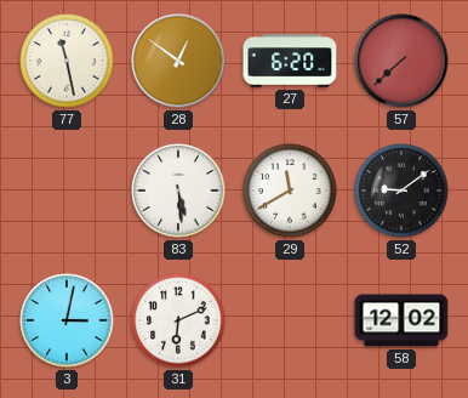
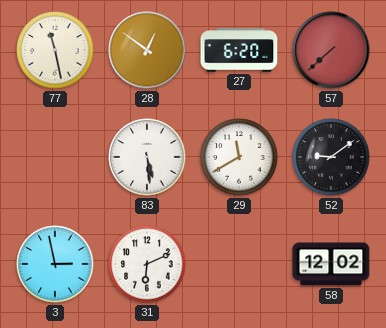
3: 3:02 -> 2:58
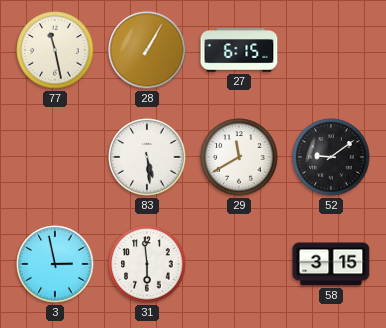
28: 12:51 -> 1:05
27: 6:20 -> 6:15
57: 7:38 -> none
31: 6:11 -> 5:59
58: 12:02 -> 3:15
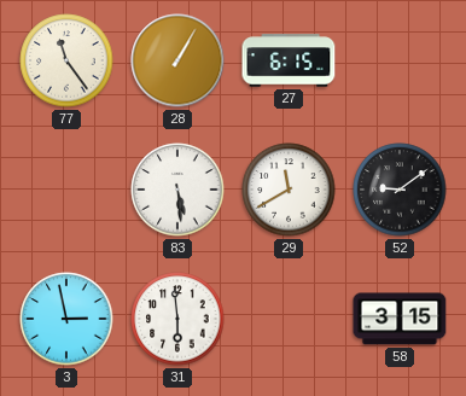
77: 11:28 -> 11:24
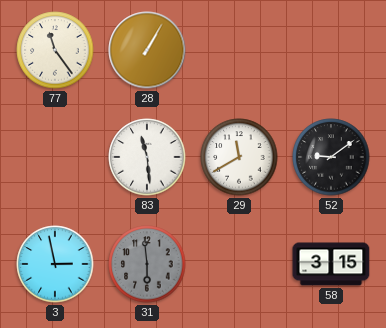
27: 6:15 -> none
83: 5:29 -> 11:29
31 dial: white -> grey
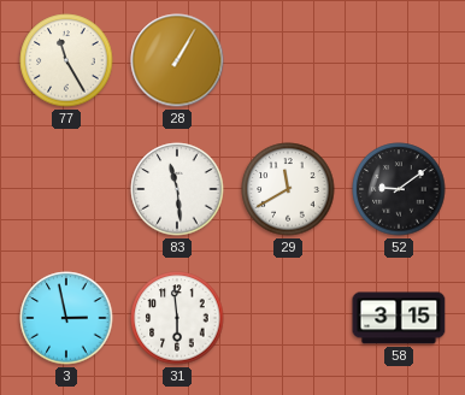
77: 11:24 -> 11:25
31 dial: grey -> white
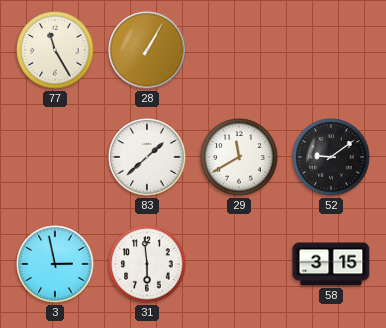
83: 11:29 -> 1:38
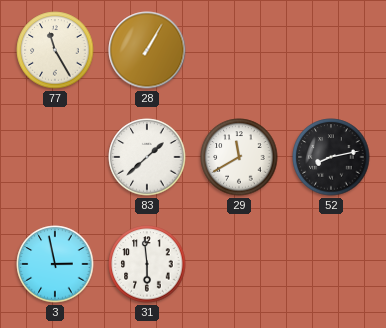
52: 9:09 -> 8:13
58: 3:15 -> none
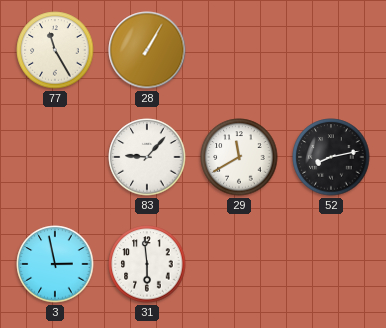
83: 1:38 -> 9:07
